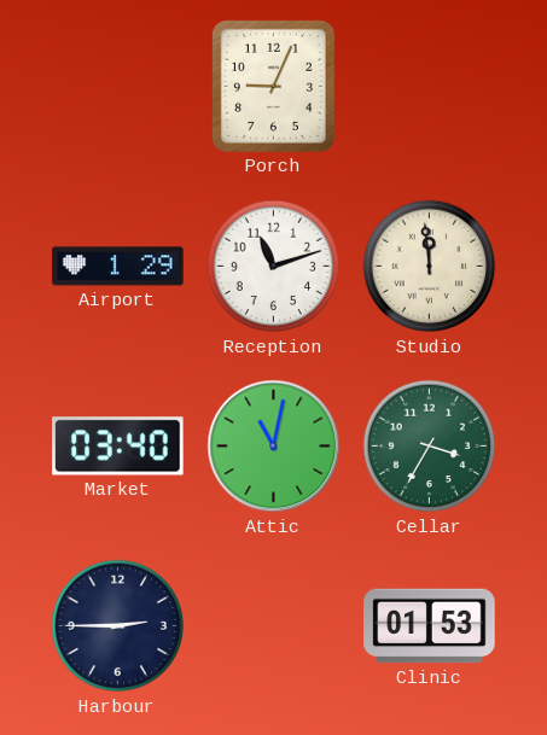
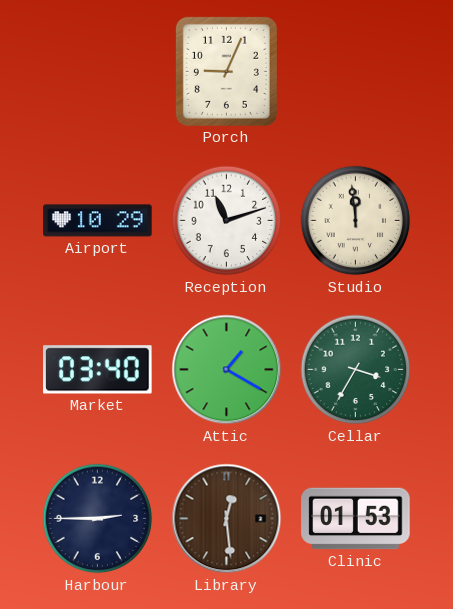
Airport: 1:29 -> 10:29
Attic: 11:02 -> 1:20
Library: none -> 12:29
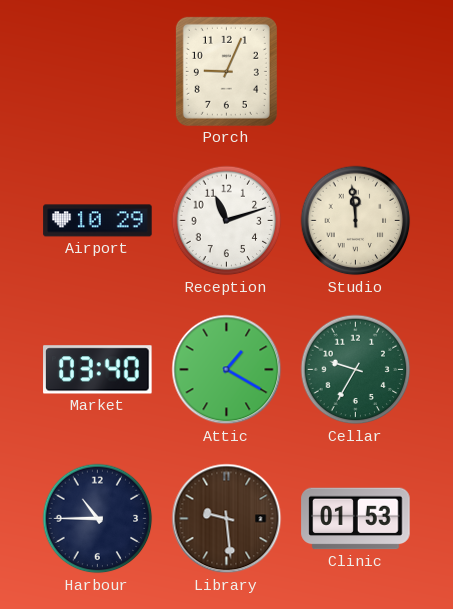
Cellar: 3:35 -> 9:35
Harbour: 2:45 -> 10:45
Library: 12:29 -> 9:29
